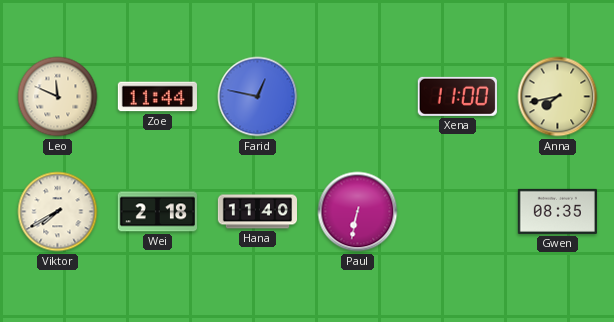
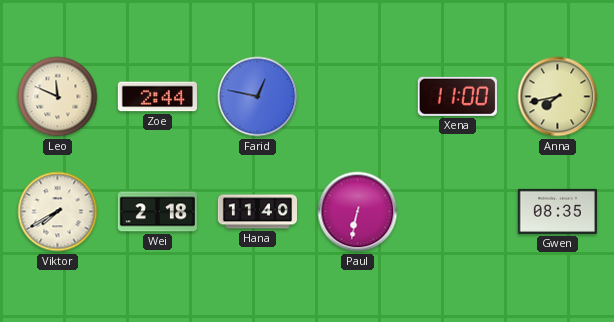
Zoe: 11:44 -> 2:44
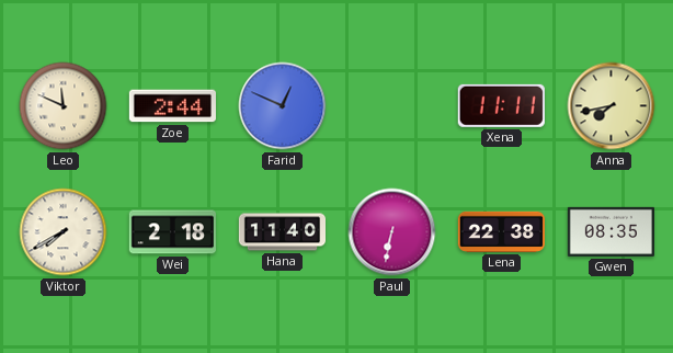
Farid: 12:47 -> 12:49
Xena: 11:00 -> 11:11
Lena: none -> 22:38
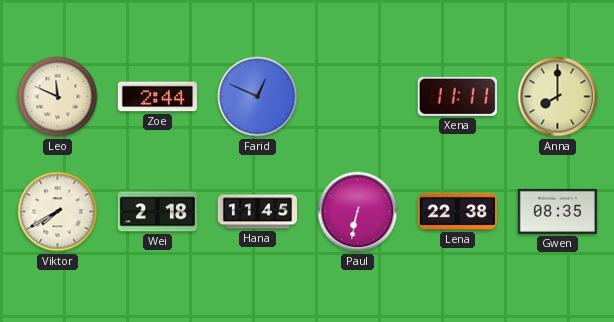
Anna: 7:43 -> 8:00
Hana: 11:40 -> 11:45
